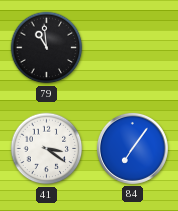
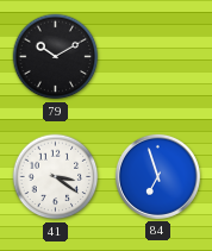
79: 10:59 -> 10:10
84: 7:06 -> 6:57
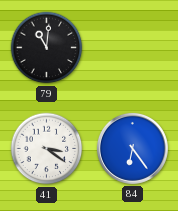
79: 10:10 -> 11:01
84: 6:57 -> 6:24
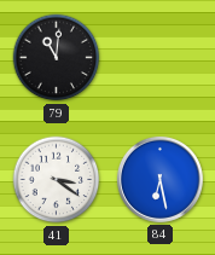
84: 6:24 -> 6:28
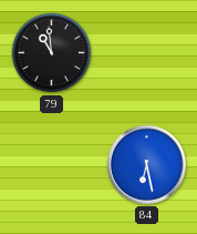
79: 11:01 -> 10:59
41: 3:21 -> none
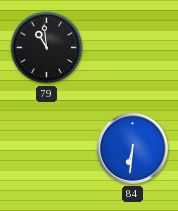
84: 6:28 -> 6:31
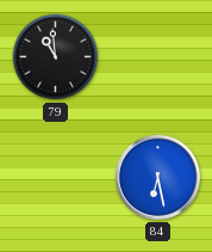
84: 6:31 -> 6:28
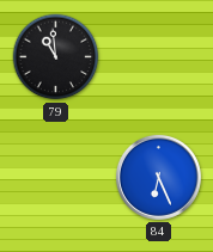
84: 6:28 -> 6:26
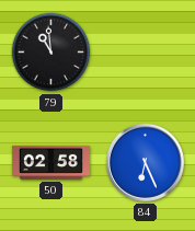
50: none -> 02:58
